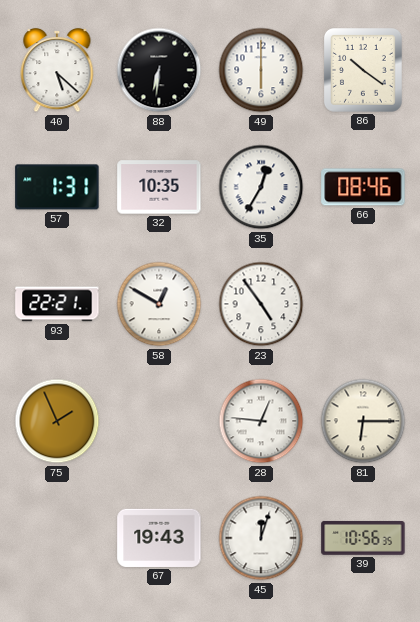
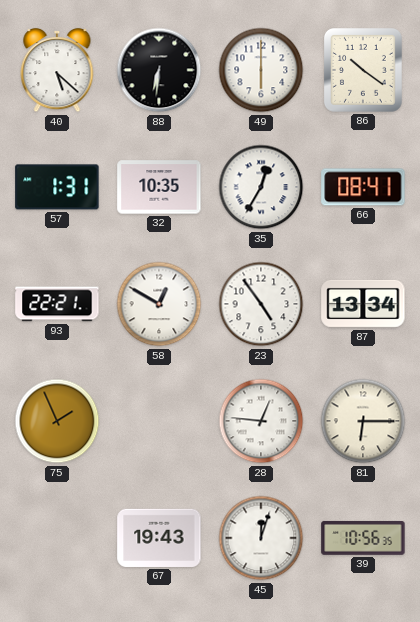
66: 08:46 -> 08:41
87: none -> 13:34
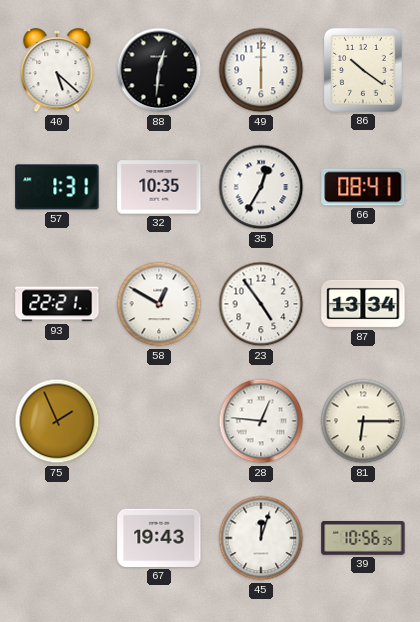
88: 6:31 -> 12:31
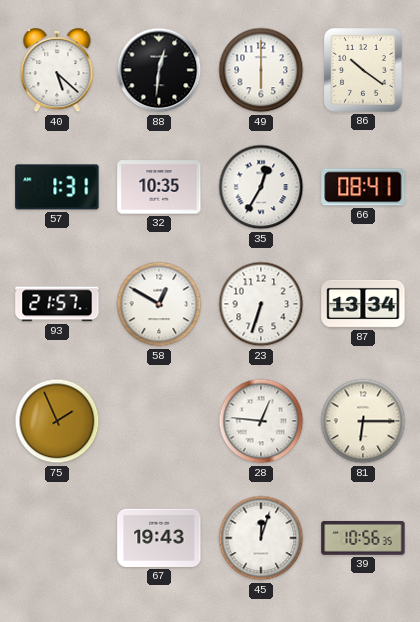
93: 22:21 -> 21:57
23: 4:54 -> 6:33
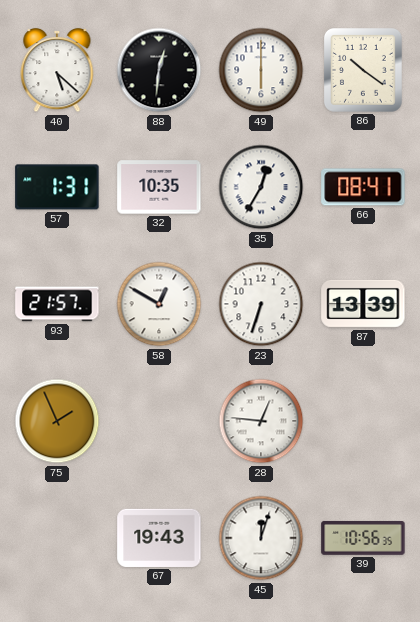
87: 13:34 -> 13:39
81: 6:15 -> none
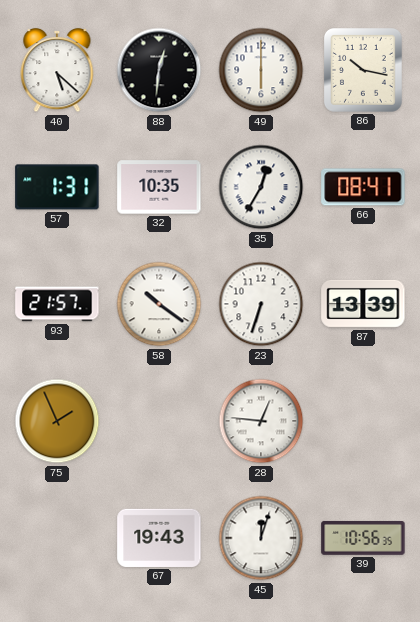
86: 10:21 -> 10:17
58: 12:50 -> 10:21
